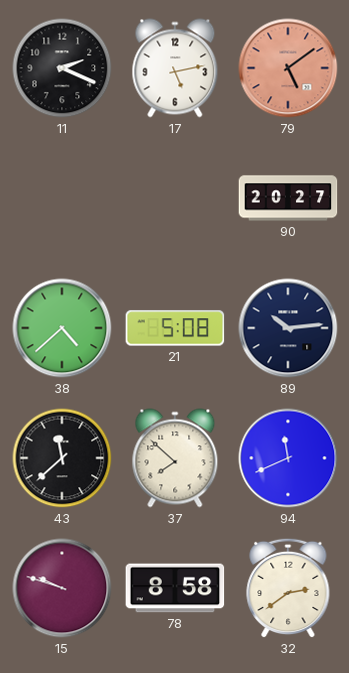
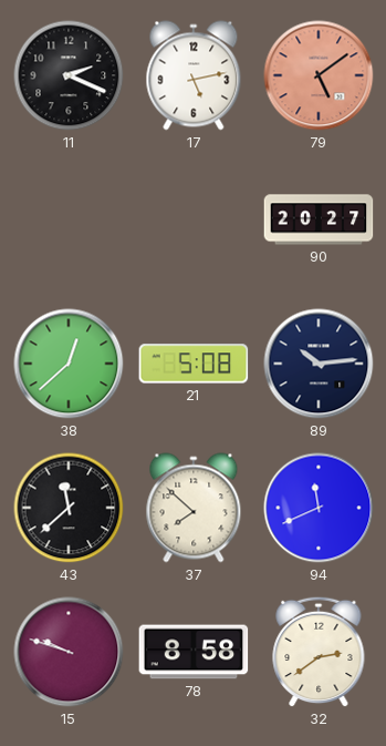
38: 4:38 -> 12:38
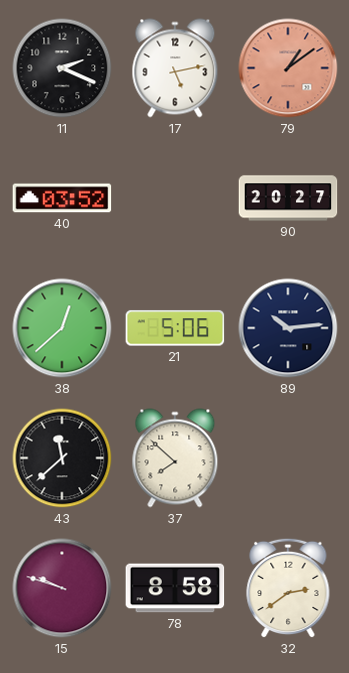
79: 5:09 -> 1:09
40: none -> 03:52
21: 5:08 -> 5:06
94: 11:41 -> none
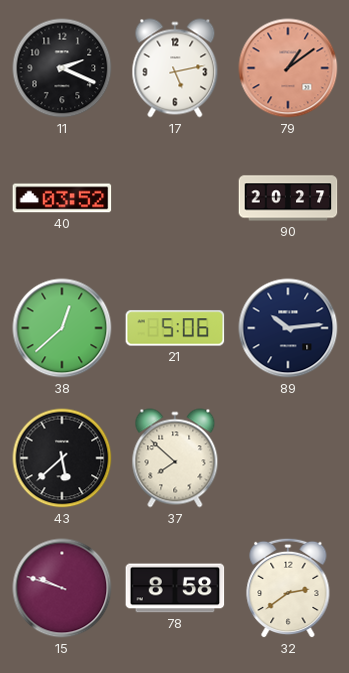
43: 11:38 -> 5:38
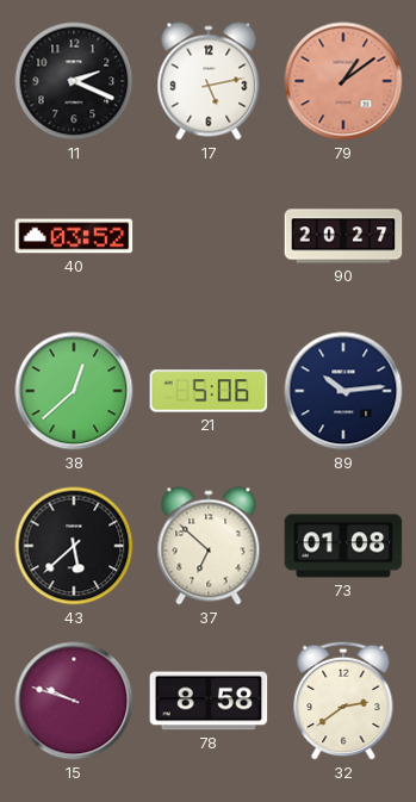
37: 7:52 -> 6:52
73: none -> 01:08
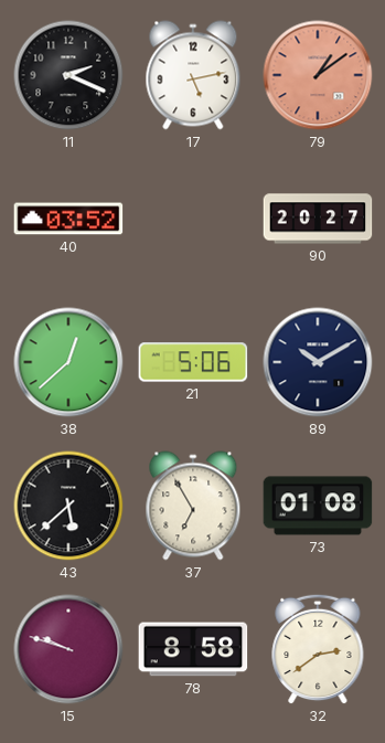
89: 10:14 -> 10:10
37: 6:52 -> 6:55
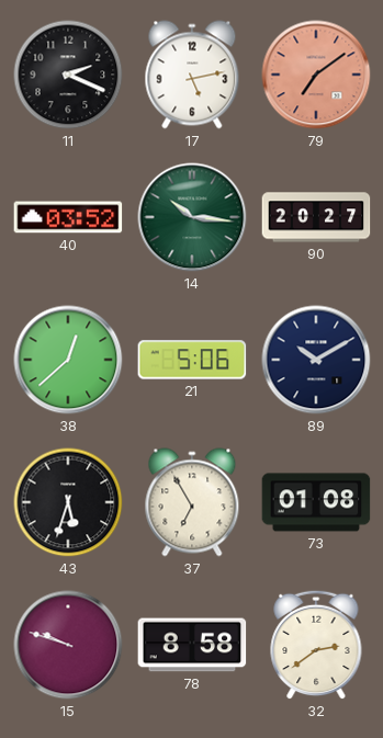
79: 1:09 -> 7:09
14: none -> 10:16
43: 5:38 -> 5:33
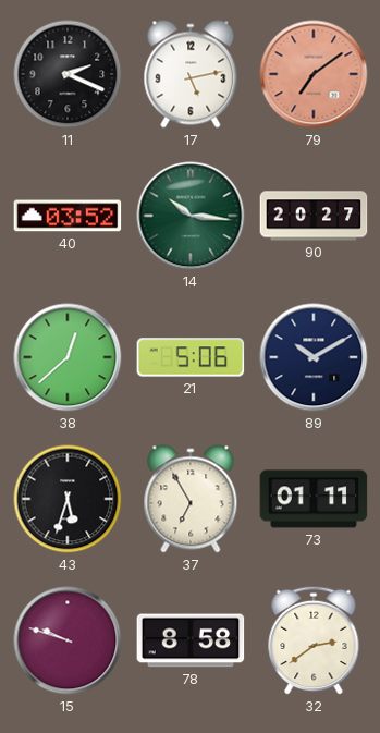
73: 01:08 -> 01:11
